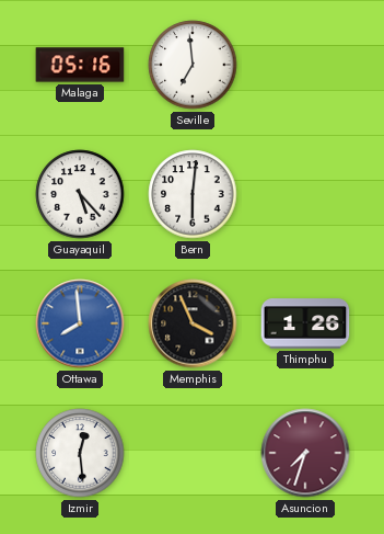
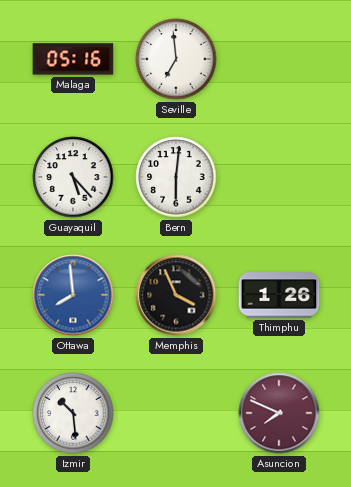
Izmir: 12:29 -> 10:29
Asuncion: 7:33 -> 7:49
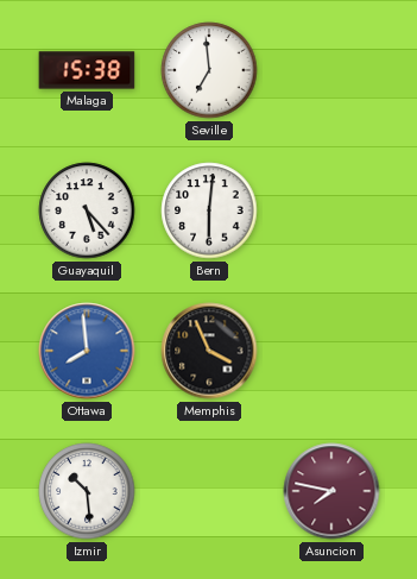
Malaga: 05:16 -> 15:38
Thimphu: 1:26 -> none
Asuncion: 7:49 -> 7:47
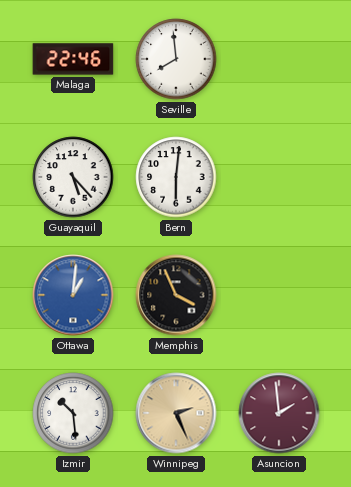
Malaga: 15:38 -> 22:46
Seville: 6:59 -> 7:59
Ottawa: 7:59 -> 1:01
Winnipeg: none -> 2:26
Asuncion: 7:47 -> 1:59
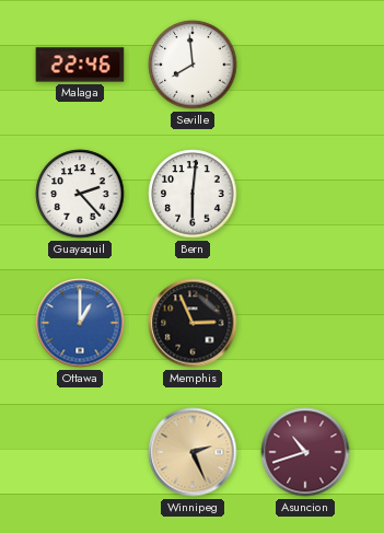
Guayaquil: 5:23 -> 2:23
Ottawa: 1:01 -> 1:00
Memphis: 3:56 -> 2:56
Izmir: 10:29 -> none
Asuncion: 1:59 -> 10:42
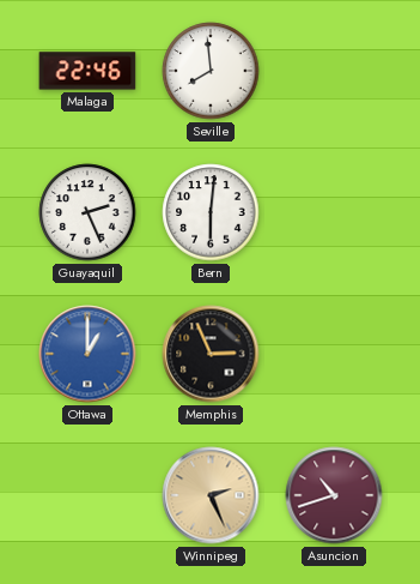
Guayaquil: 2:23 -> 2:26
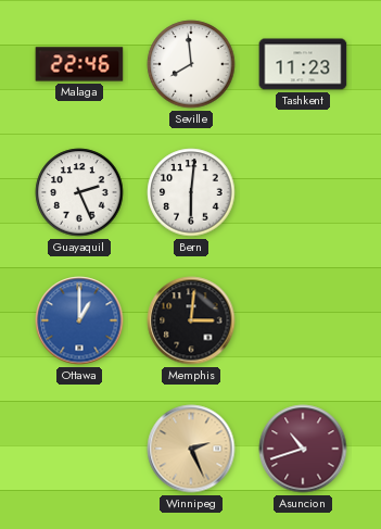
Tashkent: none -> 11:23
Memphis: 2:56 -> 3:01
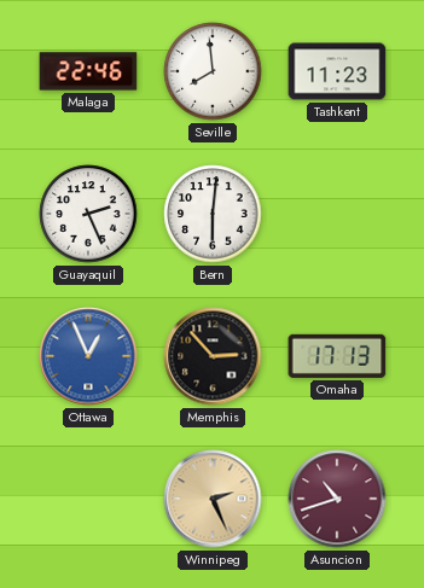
Ottawa: 1:00 -> 12:56
Memphis: 3:01 -> 2:53
Omaha: none -> 17:13
